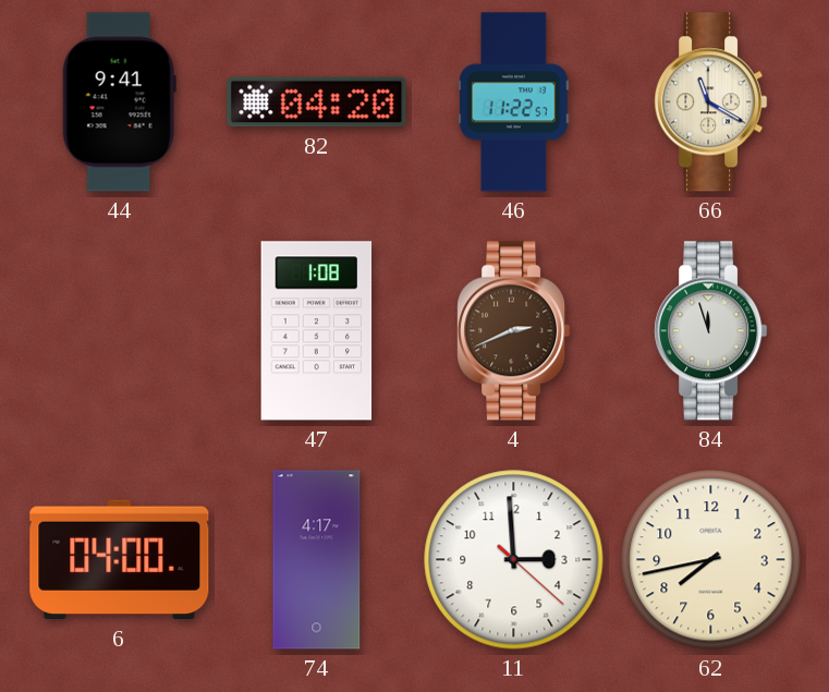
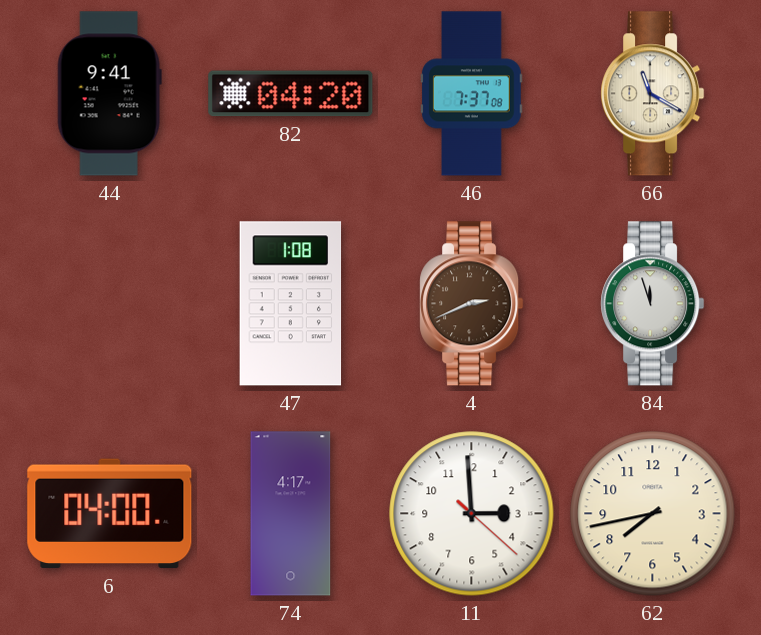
46: 11:22 -> 7:37
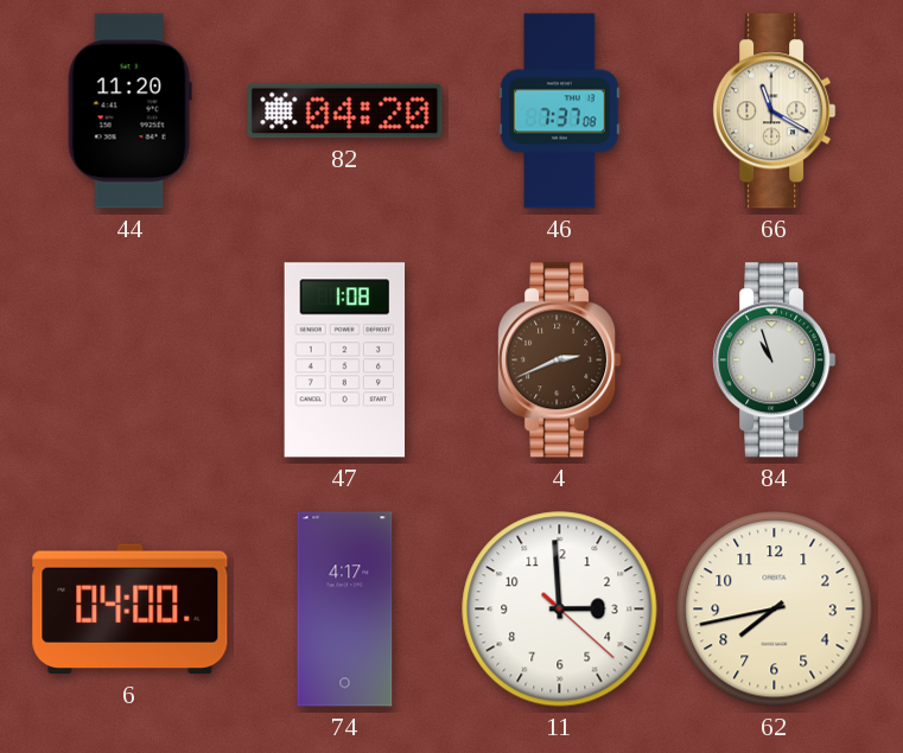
44: 9:41 -> 11:20
84: 11:57 -> 10:57
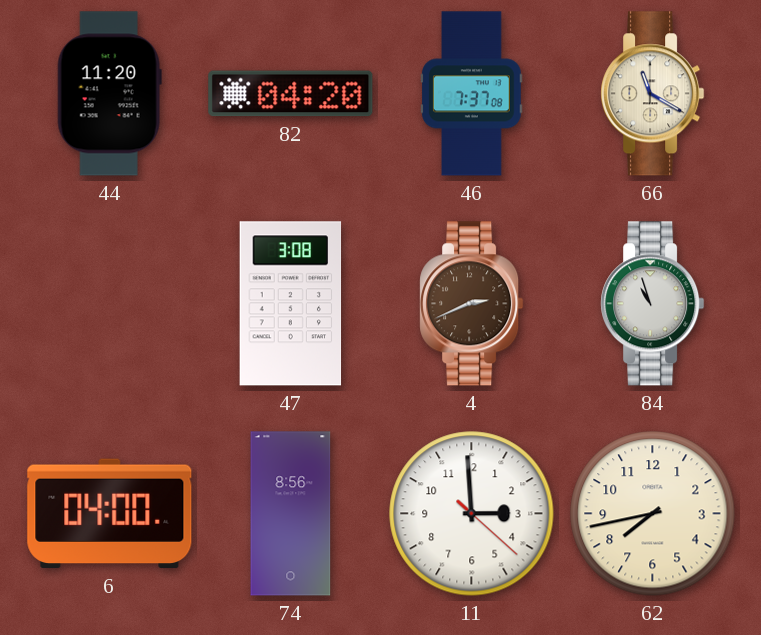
47: 1:08 -> 3:08
74: 4:17 -> 8:56
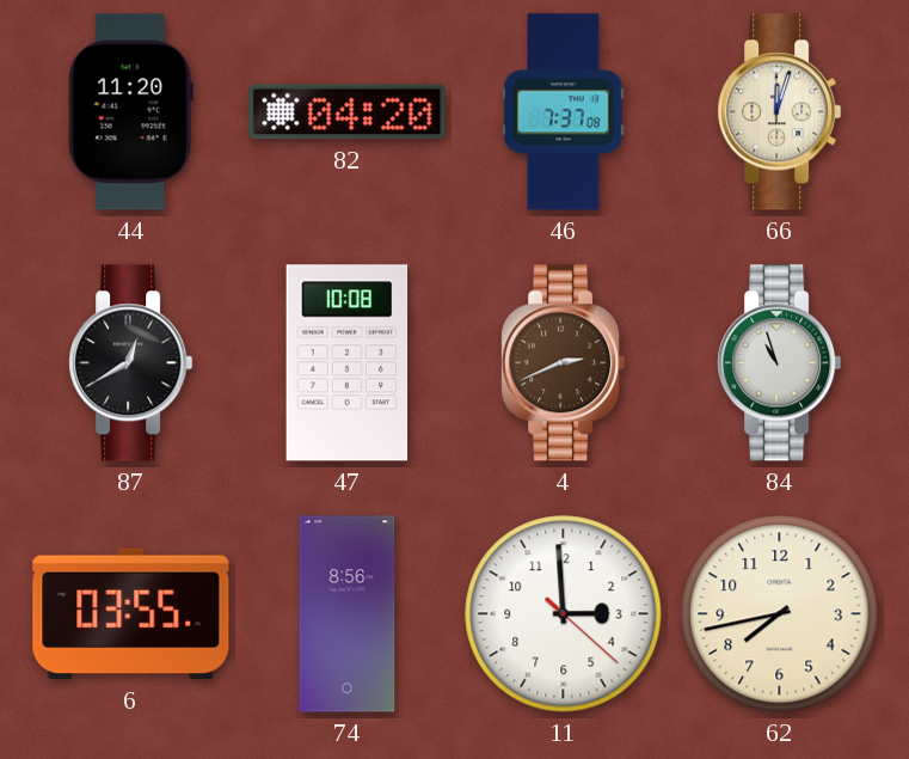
66: 11:20 -> 12:03
87: none -> 12:40
47: 3:08 -> 10:08
6: 04:00 -> 03:55
